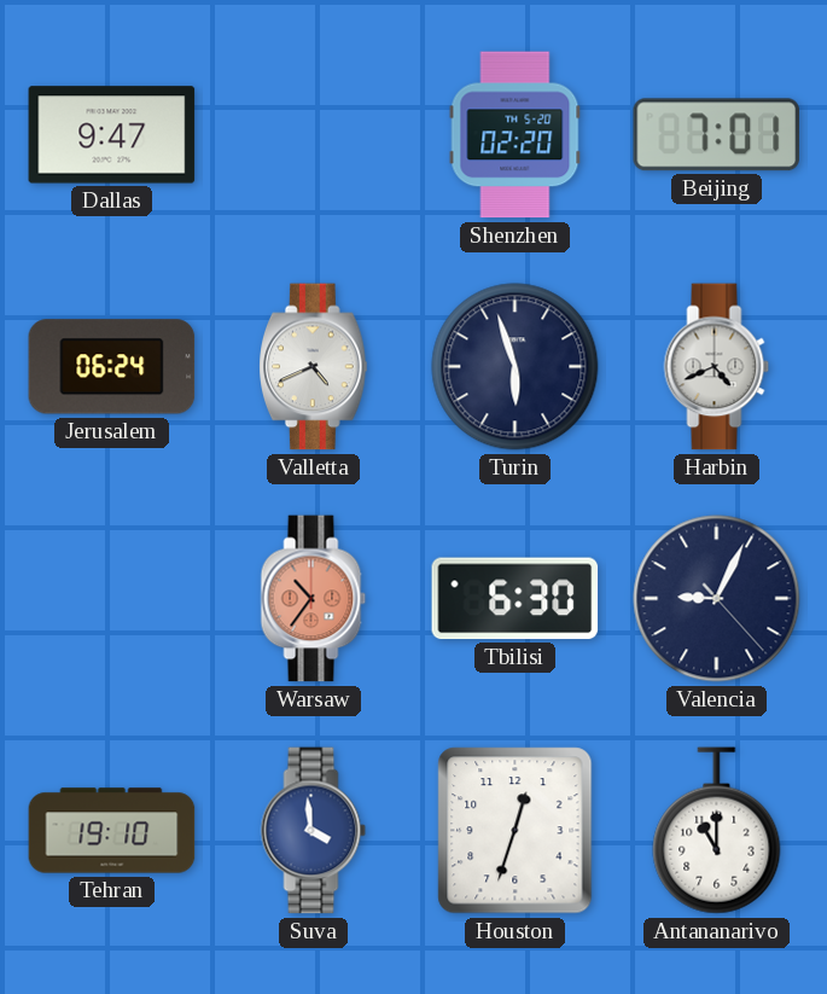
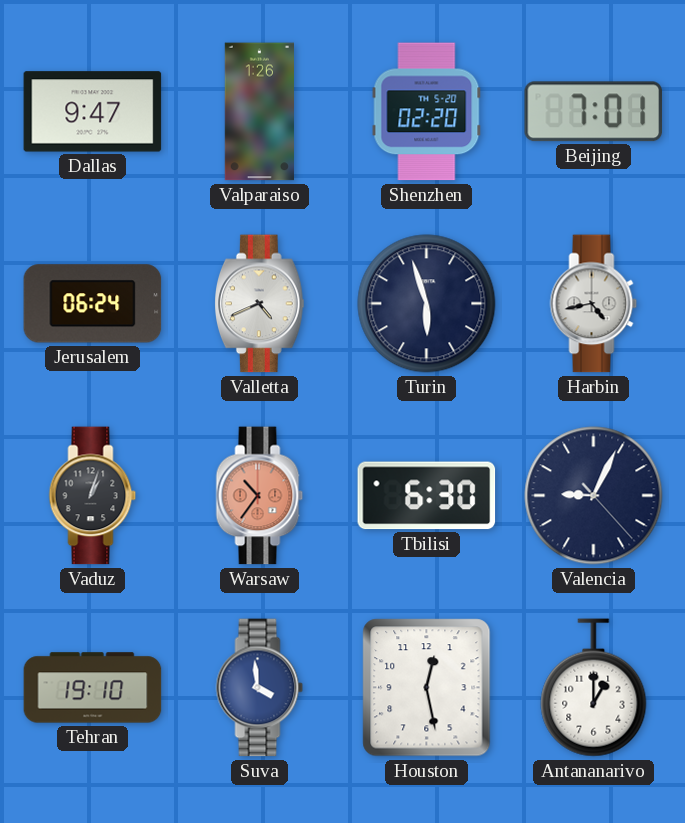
Valparaiso: none -> 1:26
Harbin: 4:41 -> 4:43
Vaduz: none -> 1:03
Houston: 12:33 -> 12:28
Antananarivo: 11:00 -> 1:00
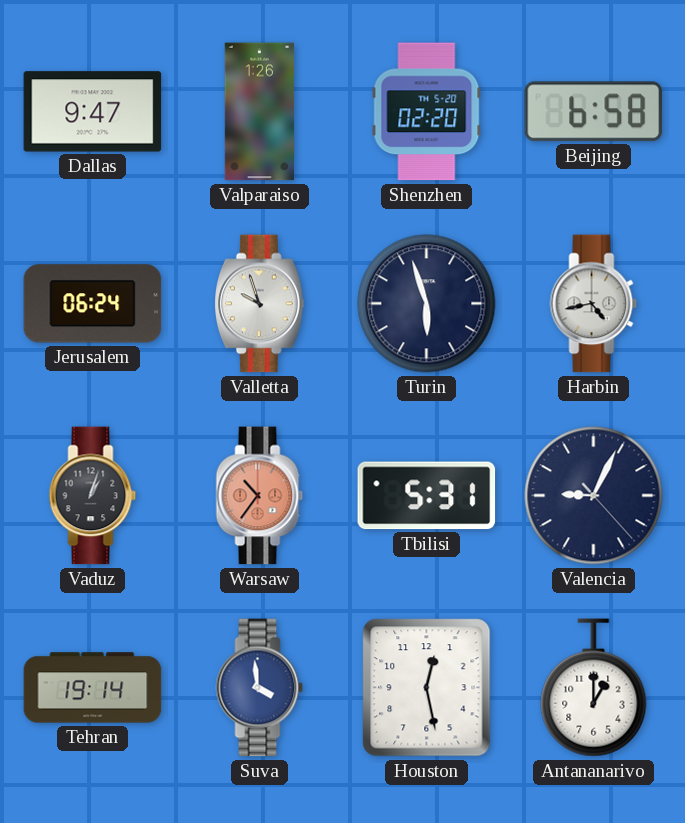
Beijing: 7:01 -> 6:58
Valletta: 4:41 -> 9:57
Tbilisi: 6:30 -> 5:31
Tehran: 19:10 -> 19:14
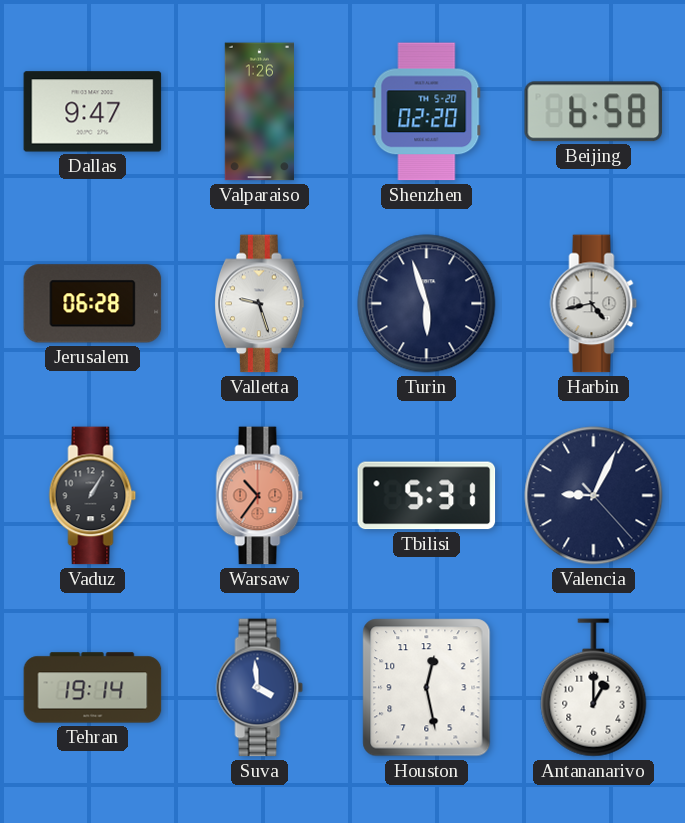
Jerusalem: 06:24 -> 06:28
Valletta: 9:57 -> 9:27
Vaduz: 1:03 -> 1:05
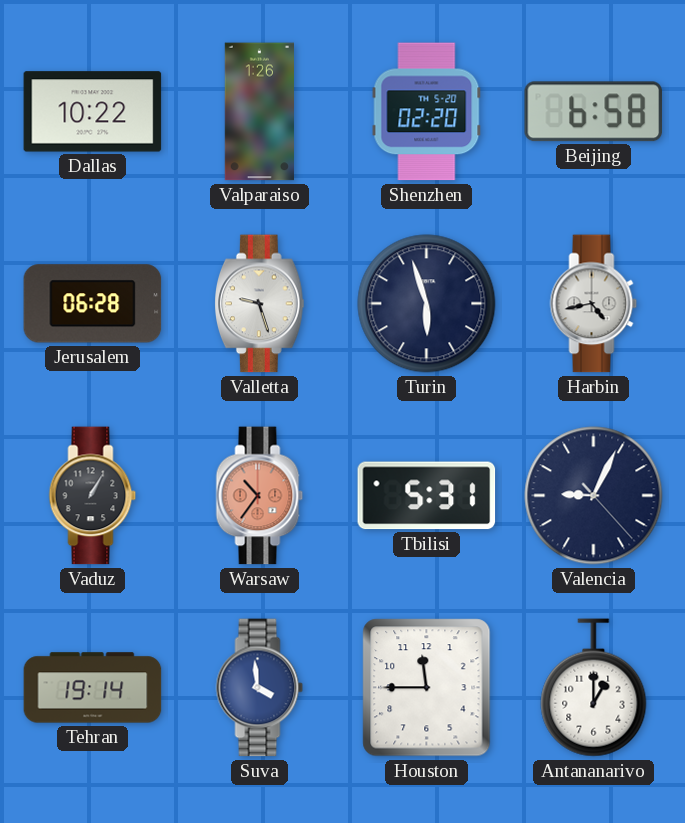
Dallas: 9:47 -> 10:22
Houston: 12:28 -> 11:45
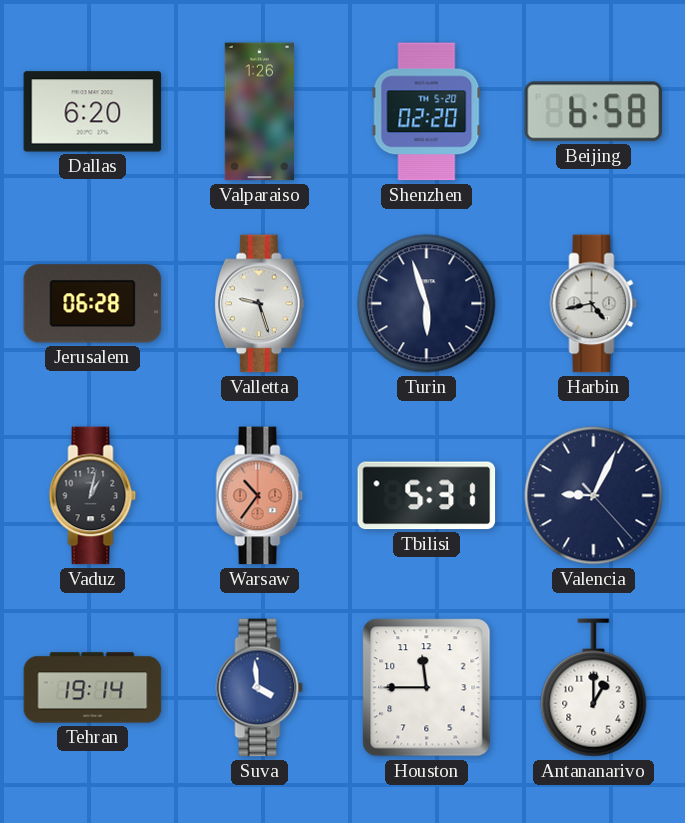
Dallas: 10:22 -> 6:20
Vaduz: 1:05 -> 1:02
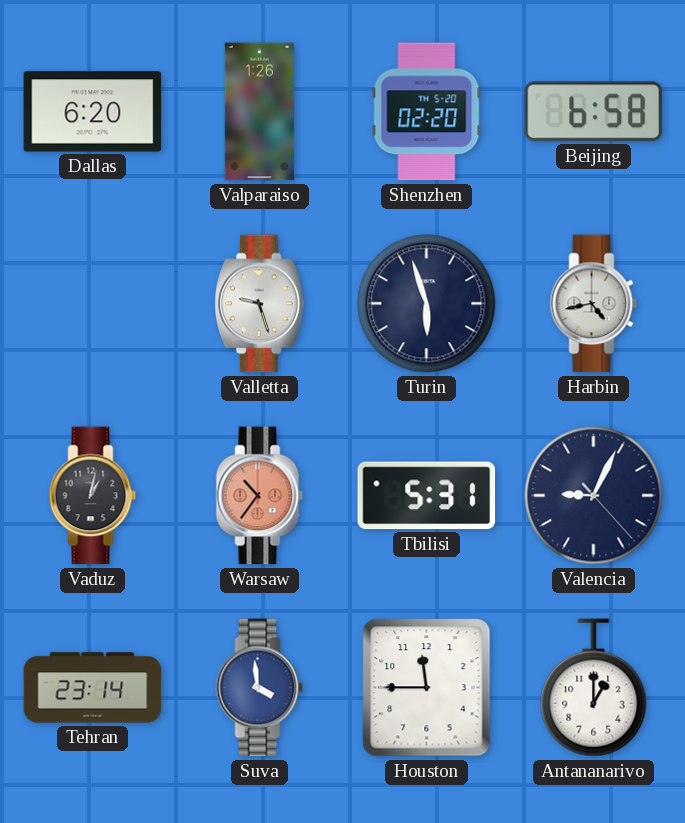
Jerusalem: 06:28 -> none
Tehran: 19:14 -> 23:14
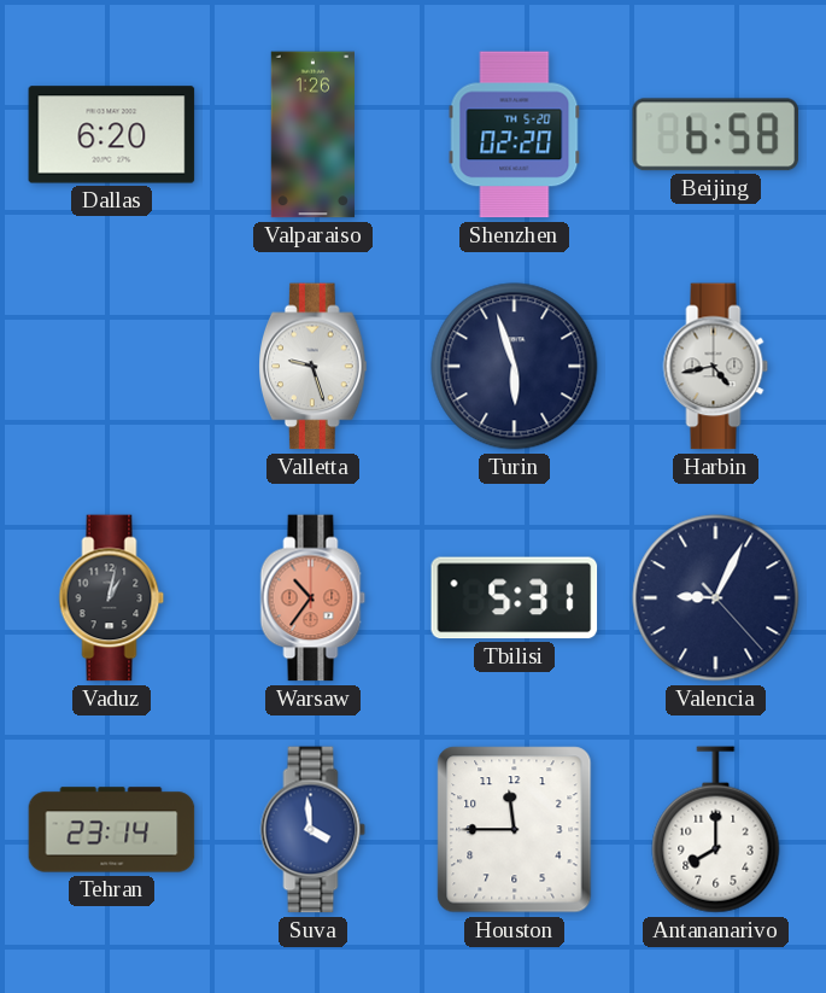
Antananarivo: 1:00 -> 8:00
